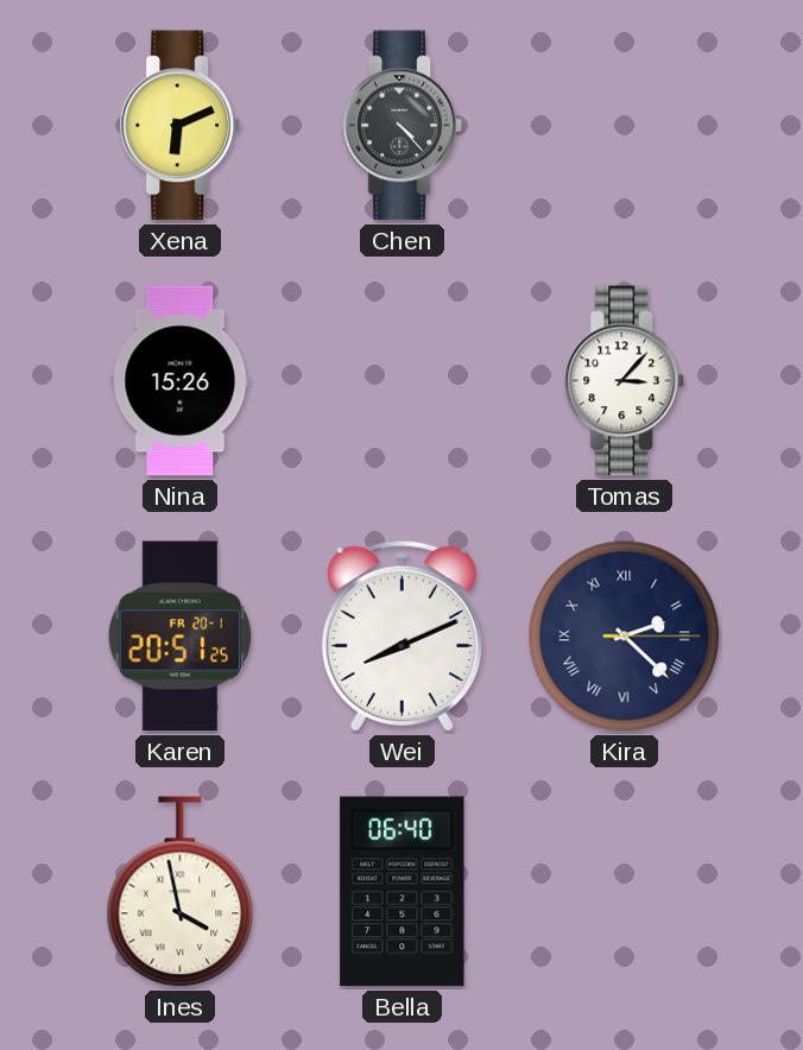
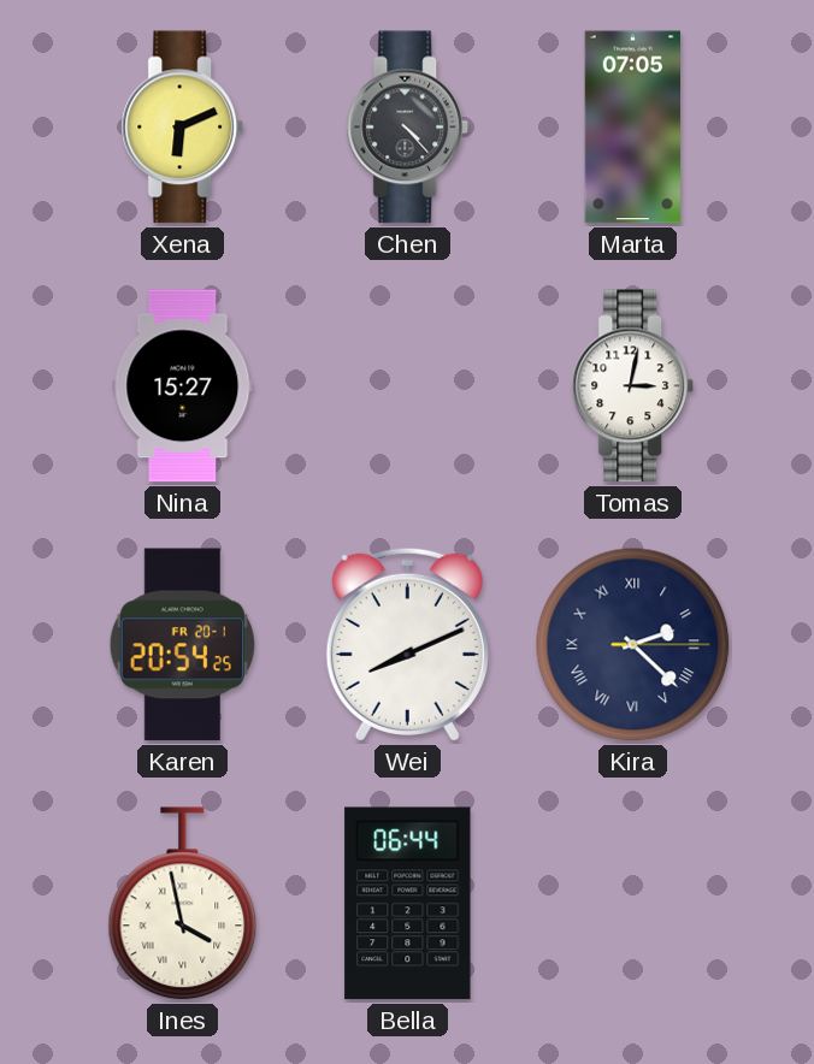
Marta: none -> 07:05
Nina: 15:26 -> 15:27
Tomas: 3:07 -> 3:02
Karen: 20:51 -> 20:54
Bella: 06:40 -> 06:44
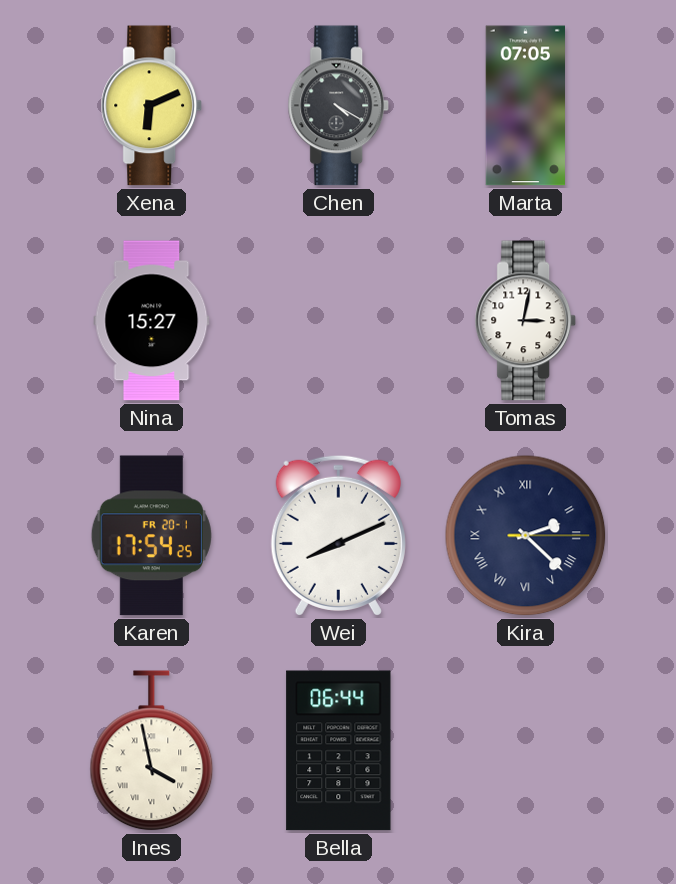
Chen: 4:23 -> 4:20
Karen: 20:54 -> 17:54
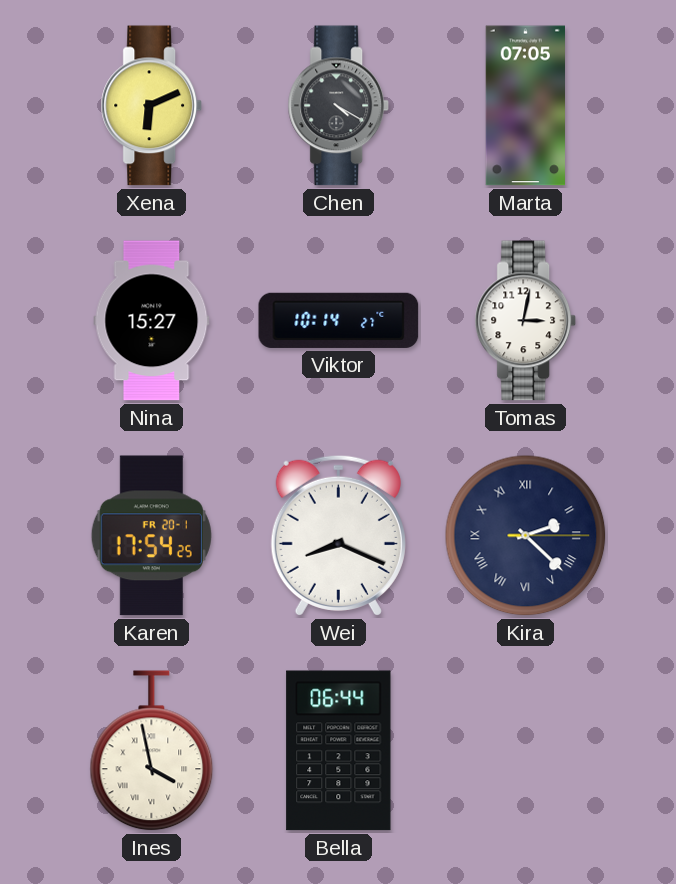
Viktor: none -> 10:14
Wei: 8:11 -> 8:19
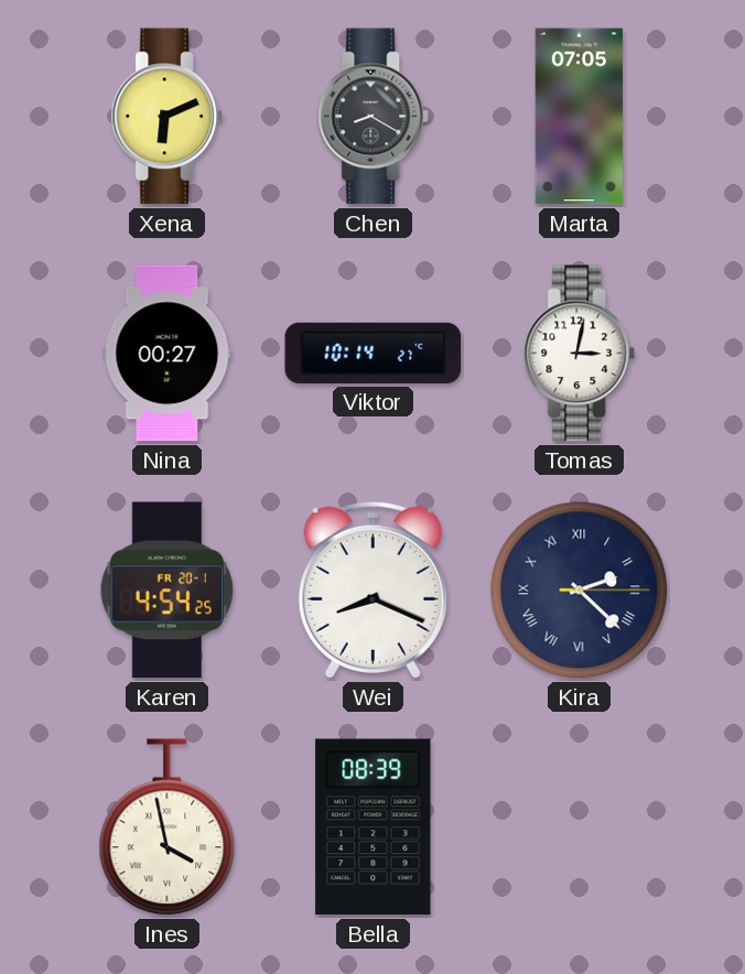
Chen: 4:20 -> 8:20
Nina: 15:27 -> 00:27
Karen: 17:54 -> 4:54
Bella: 06:44 -> 08:39
